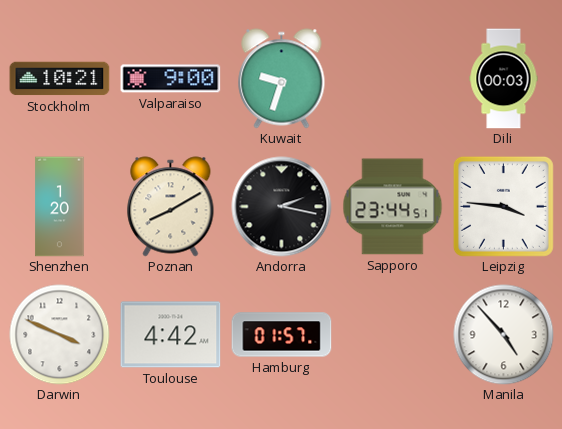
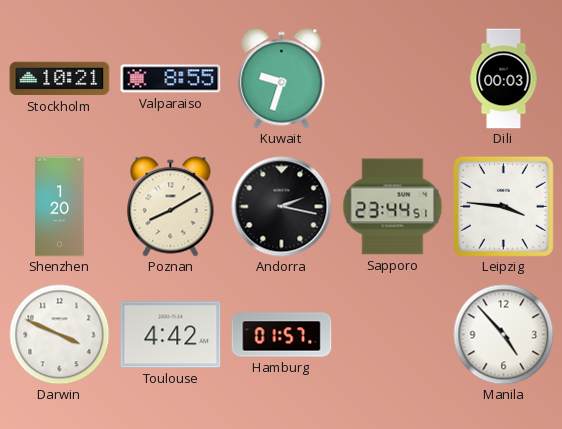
Valparaiso: 9:00 -> 8:55
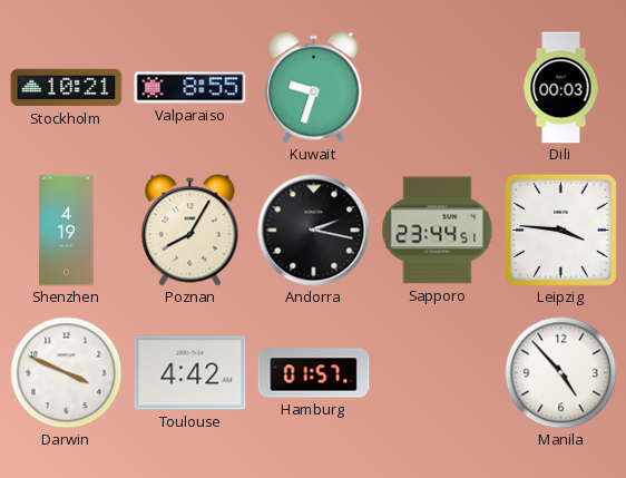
Shenzhen: 1:20 -> 4:19
Poznan: 8:10 -> 8:05
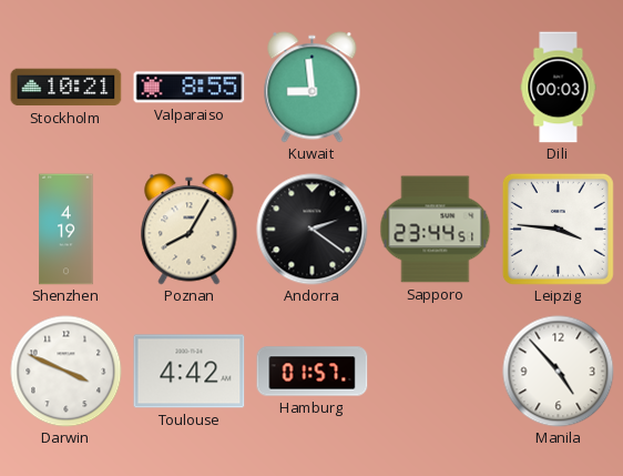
Kuwait: 9:33 -> 8:59
Andorra: 2:17 -> 2:21
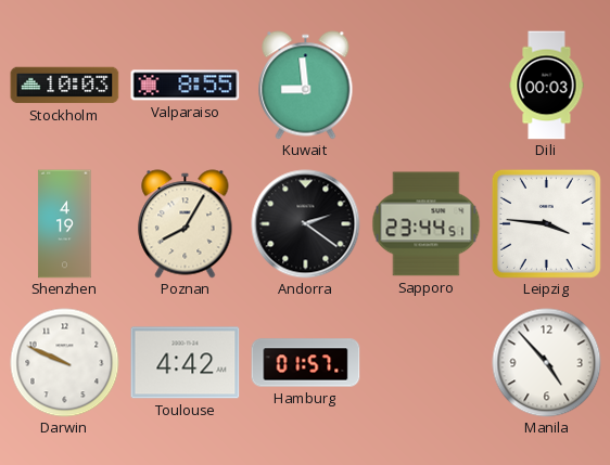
Stockholm: 10:21 -> 10:03
Darwin: 3:49 -> 9:49
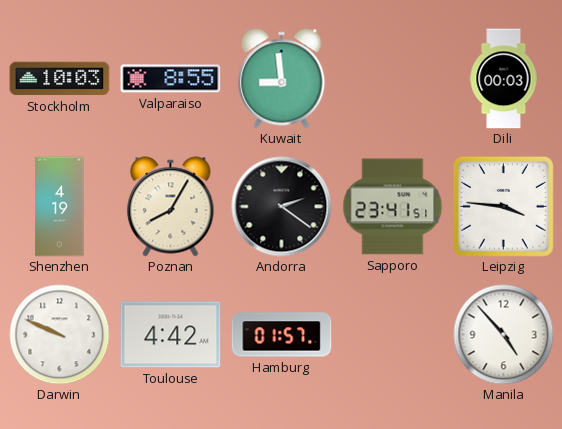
Sapporo: 23:44 -> 23:41
